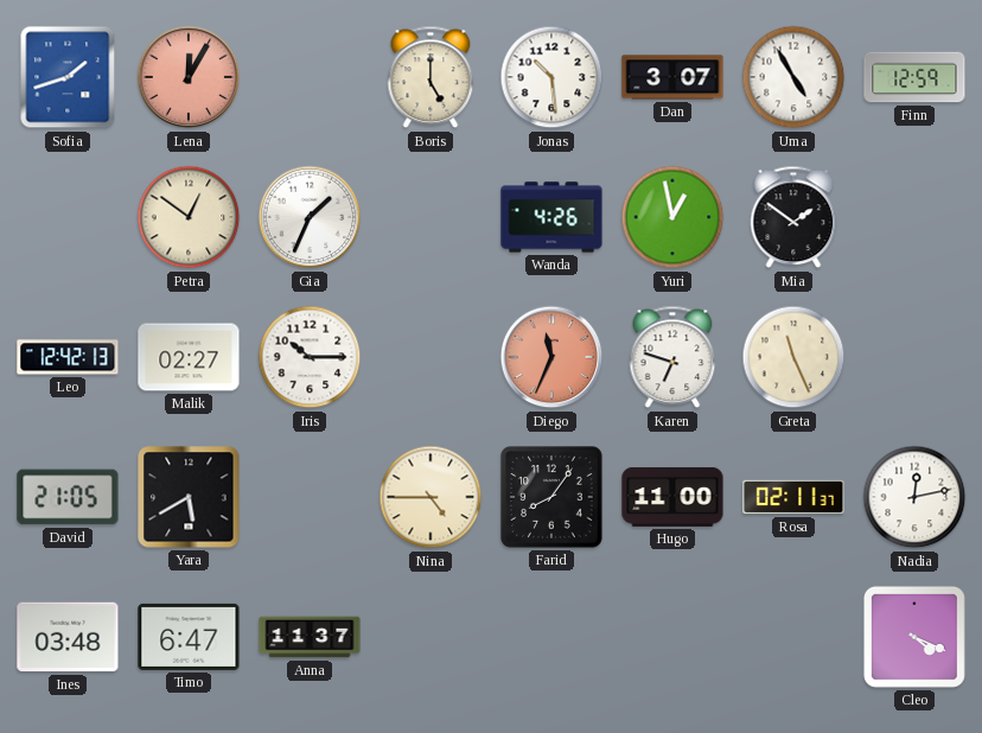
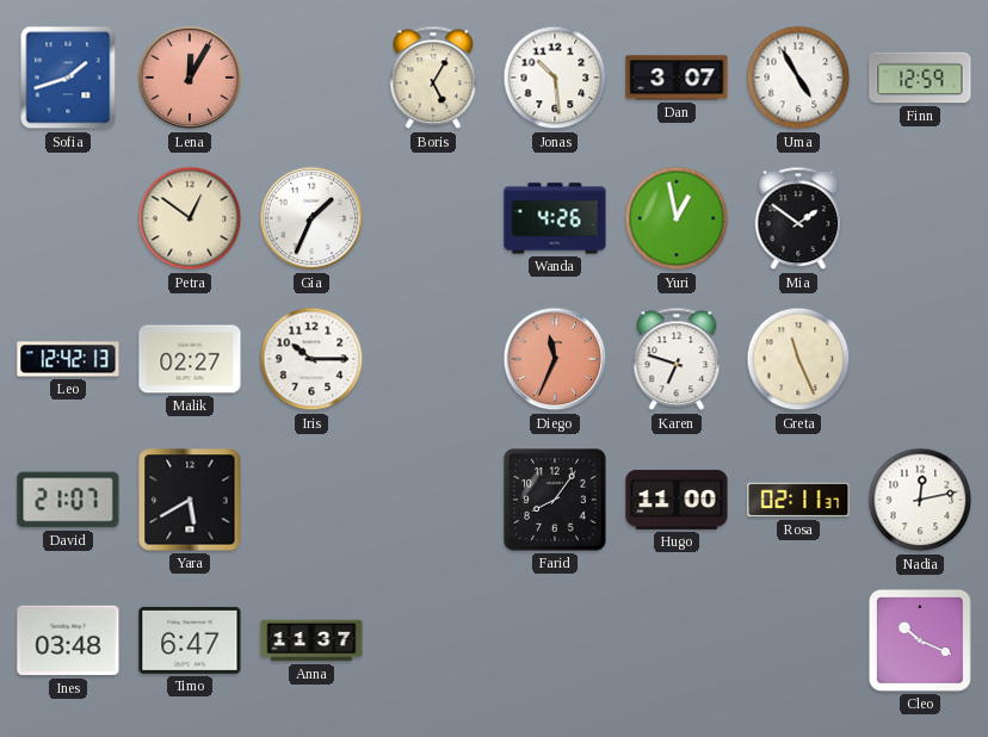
Boris: 5:00 -> 5:05
David: 21:05 -> 21:07
Nina: 4:45 -> none
Cleo: 4:19 -> 10:19
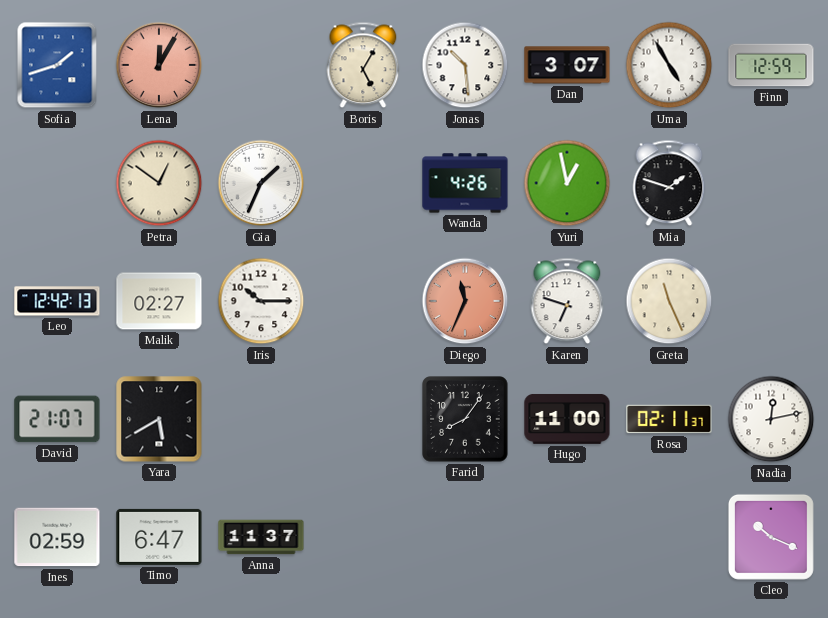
Mia: 1:51 -> 1:48
Ines: 03:48 -> 02:59
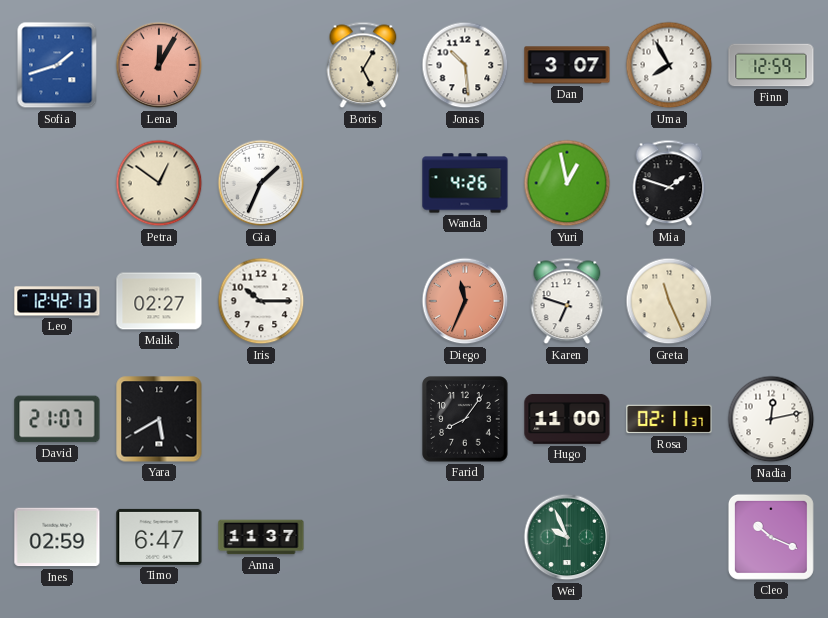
Uma: 4:55 -> 7:55
Wei: none -> 9:56
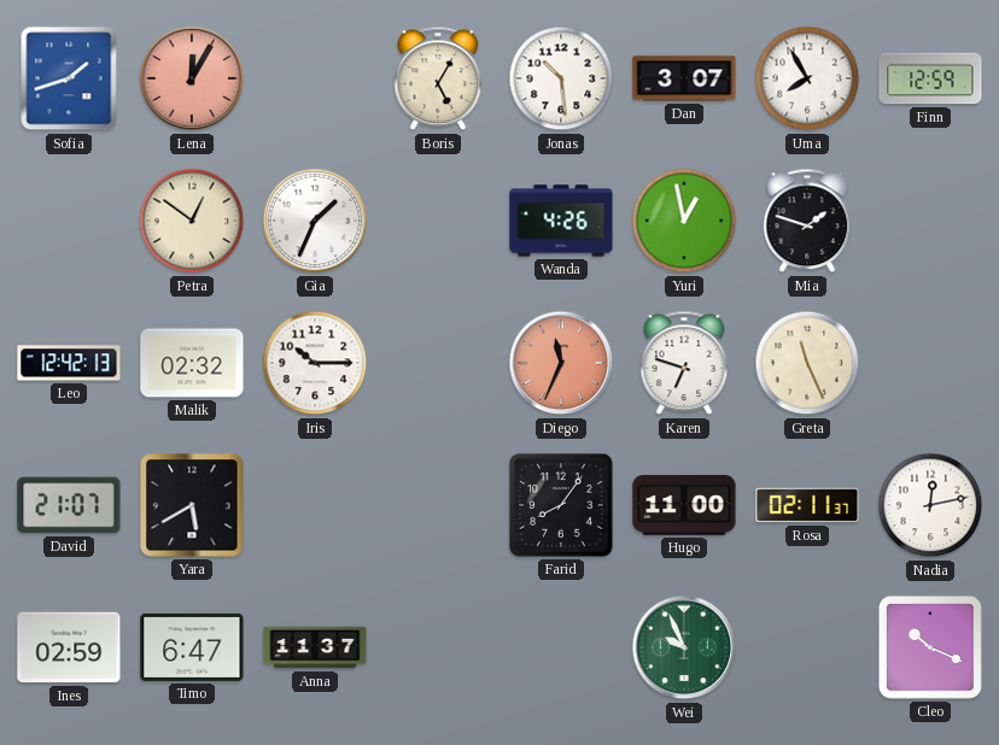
Malik: 02:27 -> 02:32
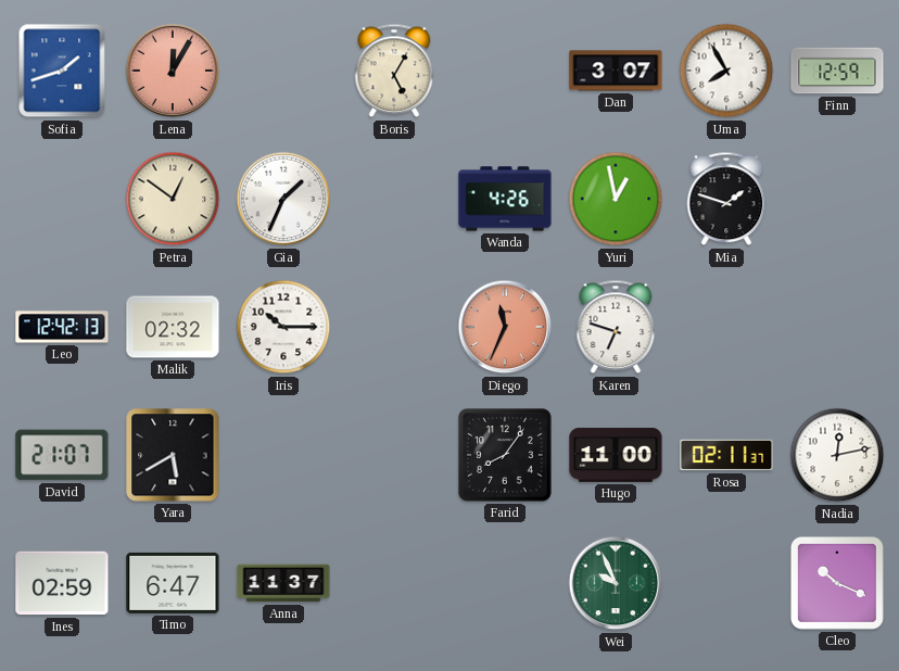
Jonas: 10:29 -> none
Greta: 11:26 -> none
